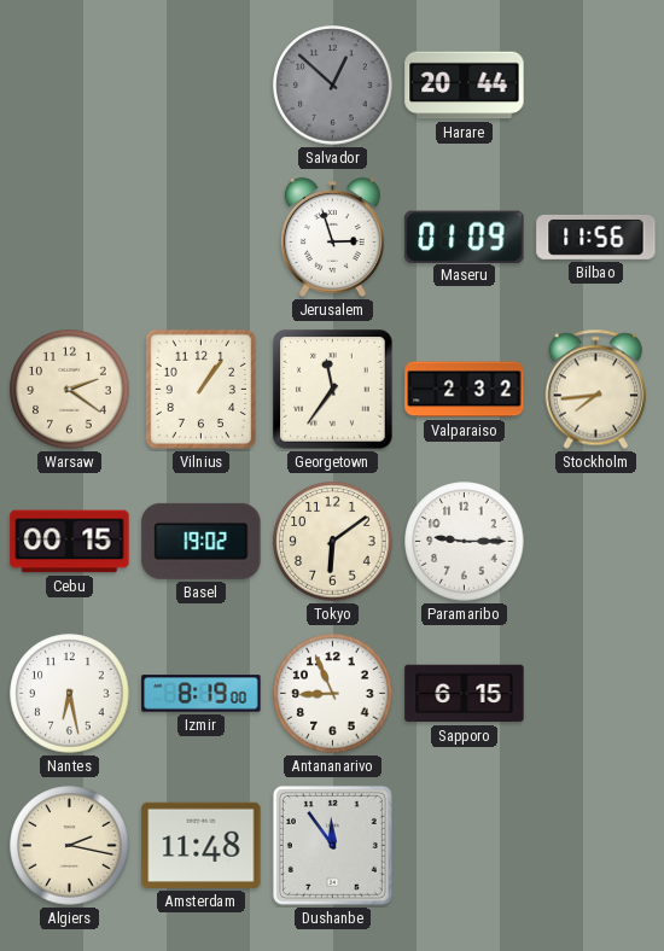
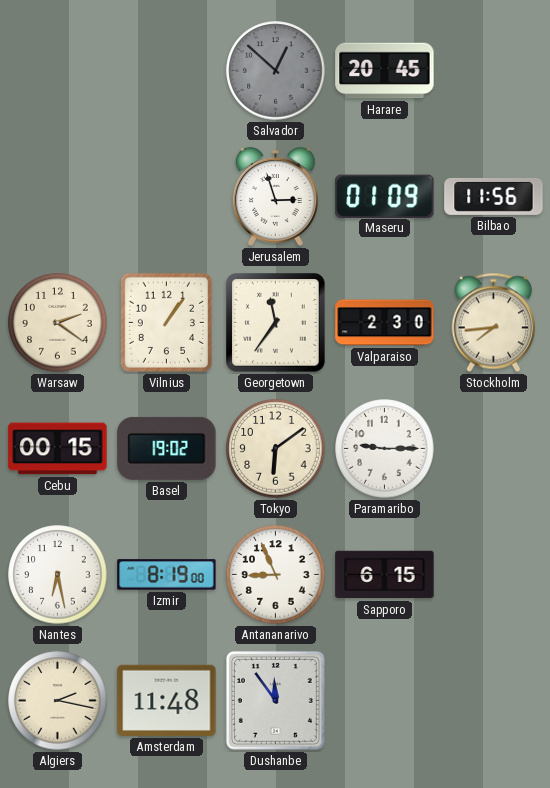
Harare: 20:44 -> 20:45
Valparaiso: 2:32 -> 2:30
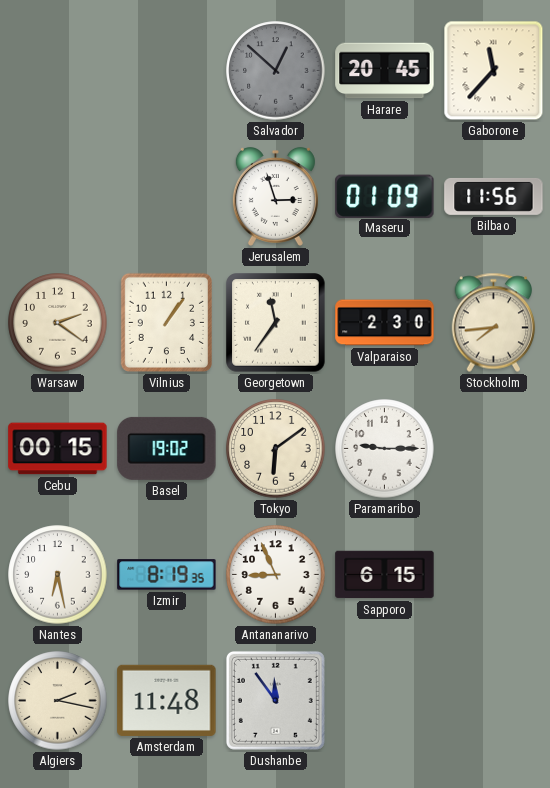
Gaborone: none -> 11:37
Izmir: 8:19:00 -> 8:19:35
